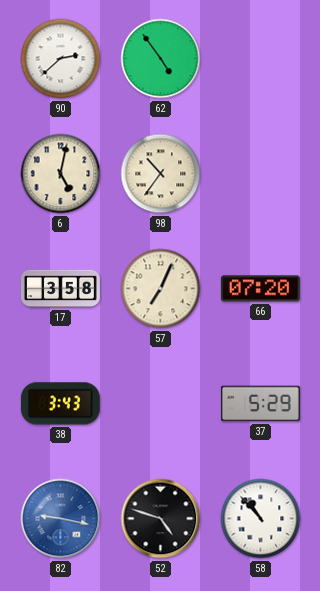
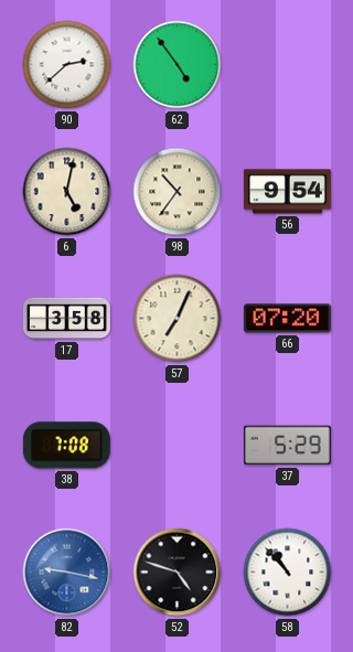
56: none -> 9:54
38: 3:43 -> 7:08
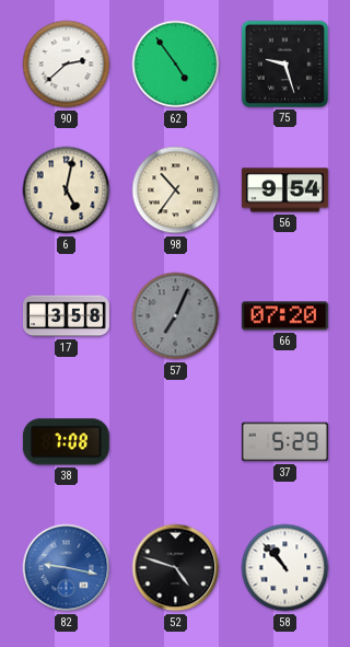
75: none -> 9:27
57 dial: cream -> grey
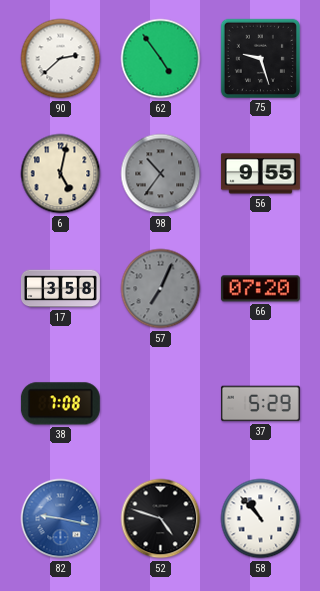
98 dial: cream -> grey
56: 9:54 -> 9:55
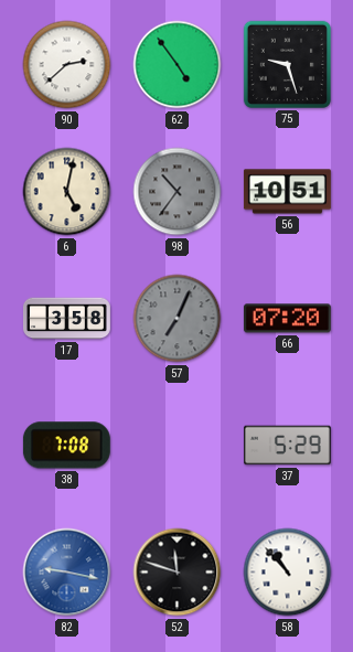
56: 9:55 -> 10:51
52: 4:48 -> 11:48
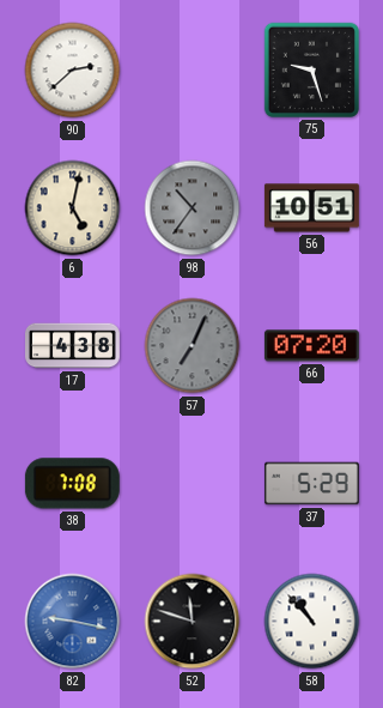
62: 4:54 -> none
17: 3:58 -> 4:38
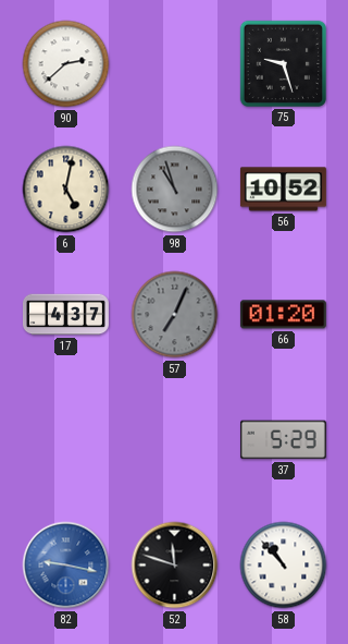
98: 10:36 -> 10:57
56: 10:51 -> 10:52
17: 4:38 -> 4:37
66: 07:20 -> 01:20
38: 7:08 -> none
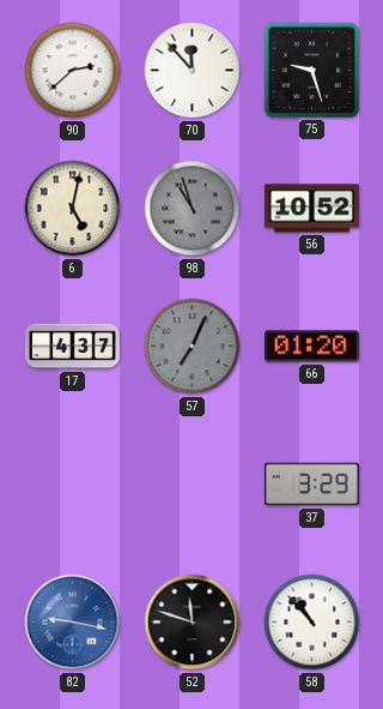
70: none -> 11:53
37: 5:29 -> 3:29
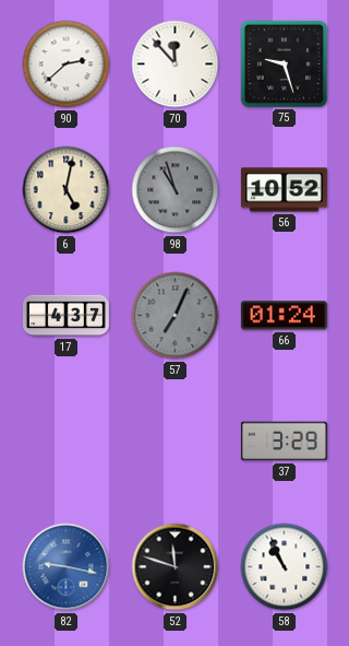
66: 01:20 -> 01:24
58: 10:53 -> 10:56
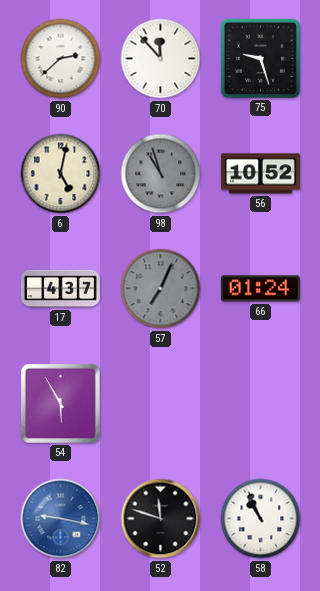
54: none -> 5:55
37: 3:29 -> none
